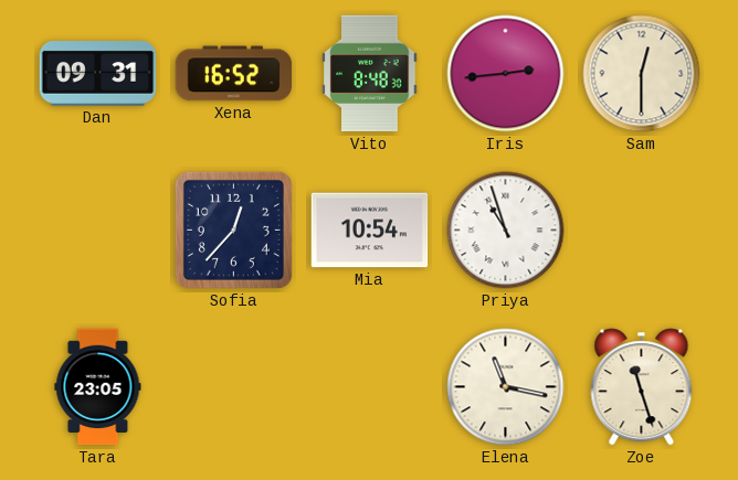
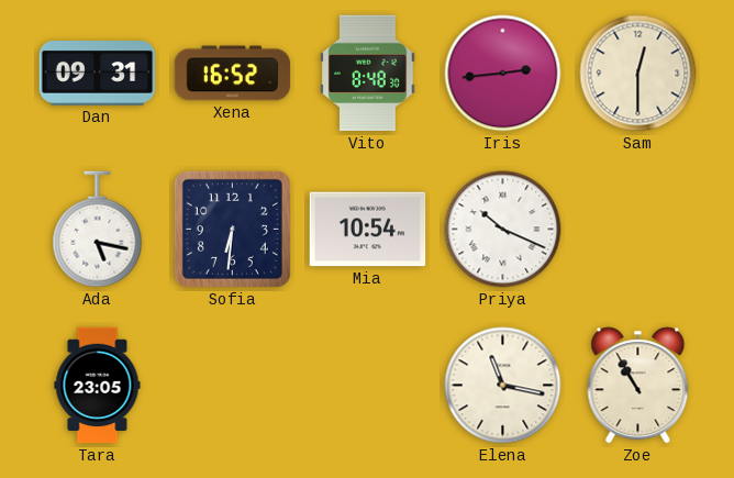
Ada: none -> 5:17
Sofia: 12:37 -> 6:31
Priya: 10:57 -> 10:19
Zoe: 11:27 -> 10:55
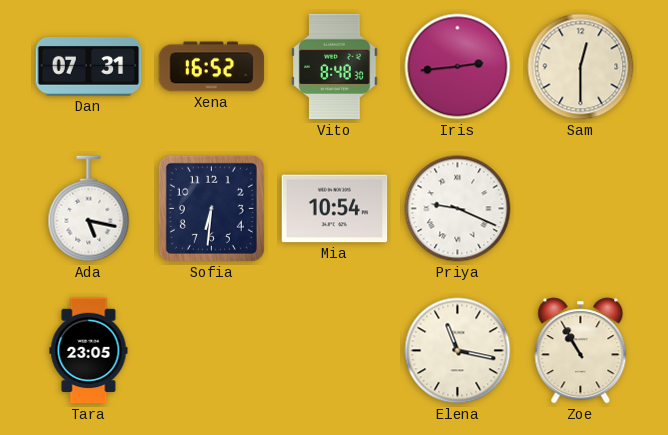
Dan: 09:31 -> 07:31
Priya: 10:19 -> 9:19
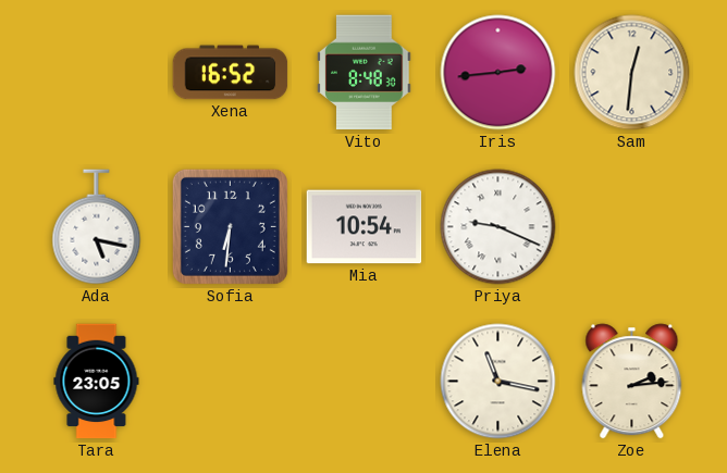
Dan: 07:31 -> none
Sam: 12:30 -> 12:31
Zoe: 10:55 -> 2:14
